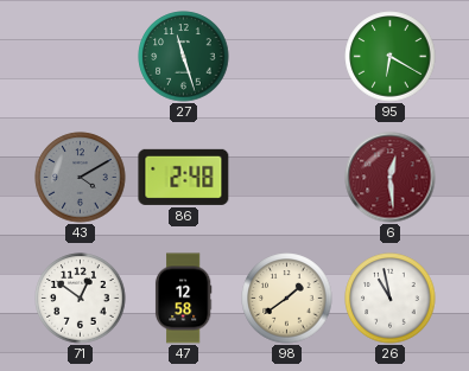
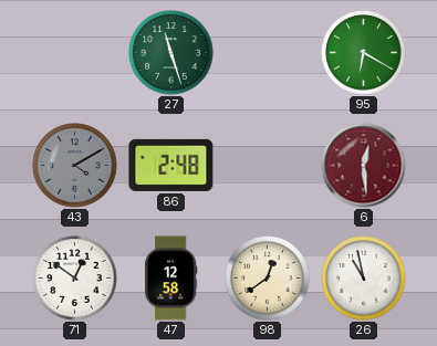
98: 1:39 -> 12:39
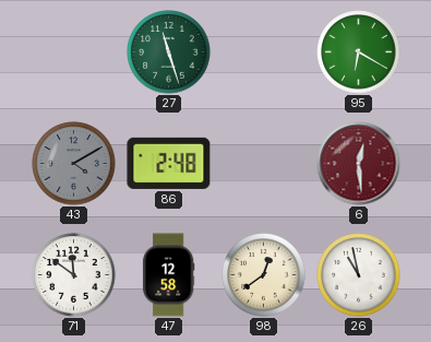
71: 12:51 -> 11:51
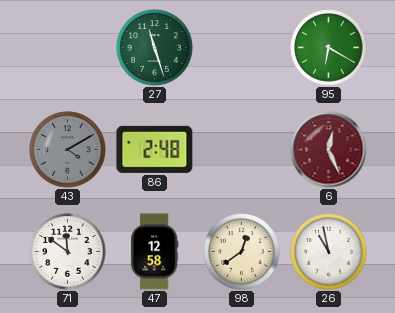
6: 12:29 -> 12:26
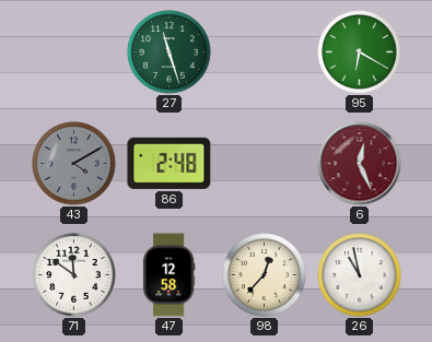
98: 12:39 -> 12:37
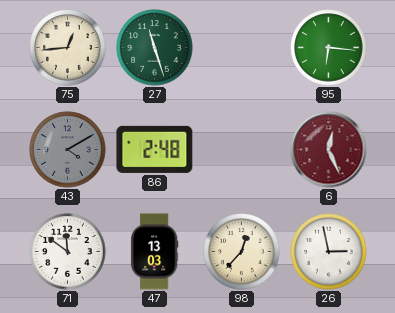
75: none -> 12:44
95: 6:20 -> 6:16
47: 12:58 -> 13:03
26: 10:58 -> 2:58
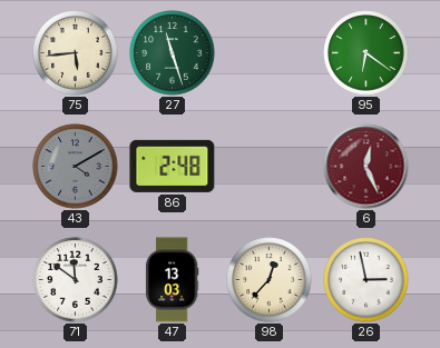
75: 12:44 -> 5:44
95: 6:16 -> 6:21
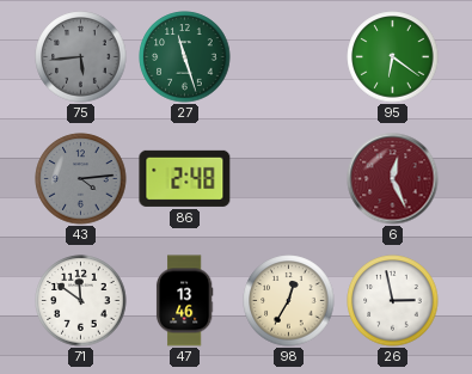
75 dial: cream -> grey
43: 4:10 -> 4:14
47: 13:03 -> 13:46
98: 12:37 -> 12:35
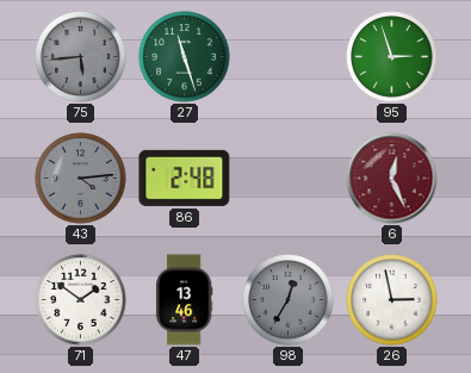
95: 6:21 -> 2:57
71: 11:51 -> 1:51
98 dial: cream -> grey
